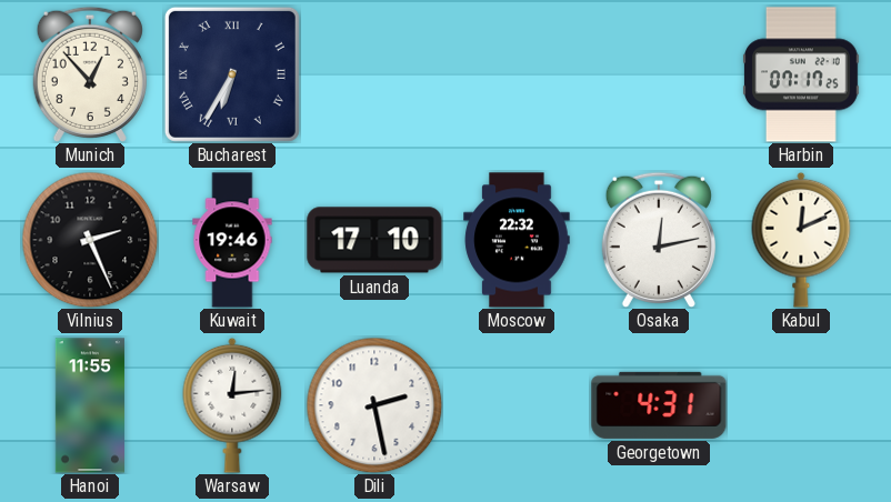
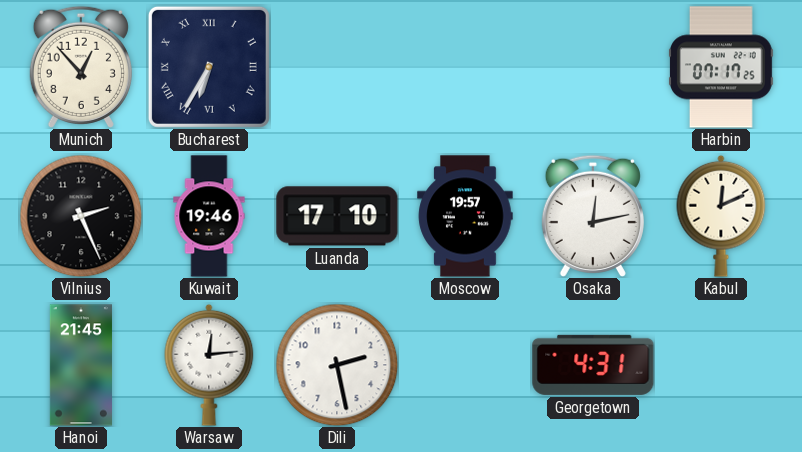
Moscow: 22:32 -> 19:57
Hanoi: 11:55 -> 21:45
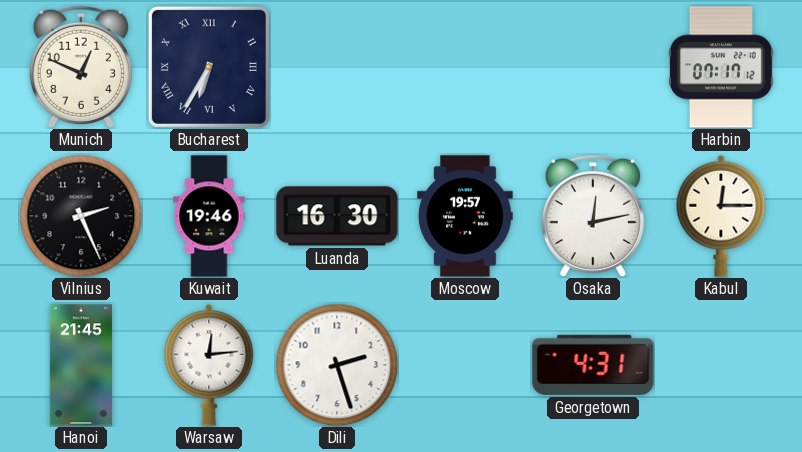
Munich: 12:53 -> 12:49
Harbin: 07:17:25 -> 07:17:12
Luanda: 17:10 -> 16:30
Kabul: 12:11 -> 12:15
Dili: 2:28 -> 2:27
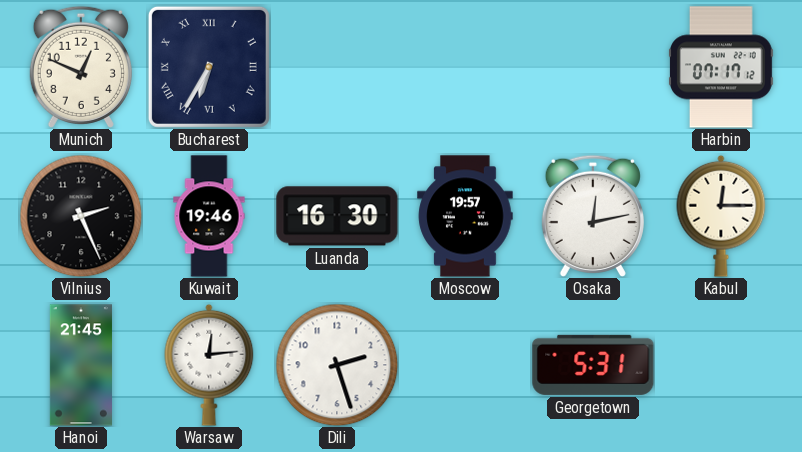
Georgetown: 4:31 -> 5:31
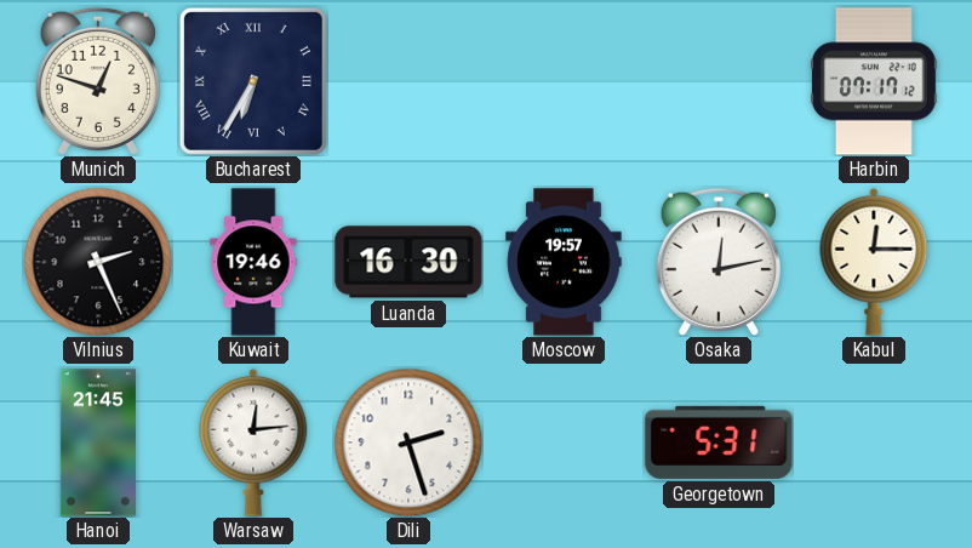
Munich: 12:49 -> 12:48
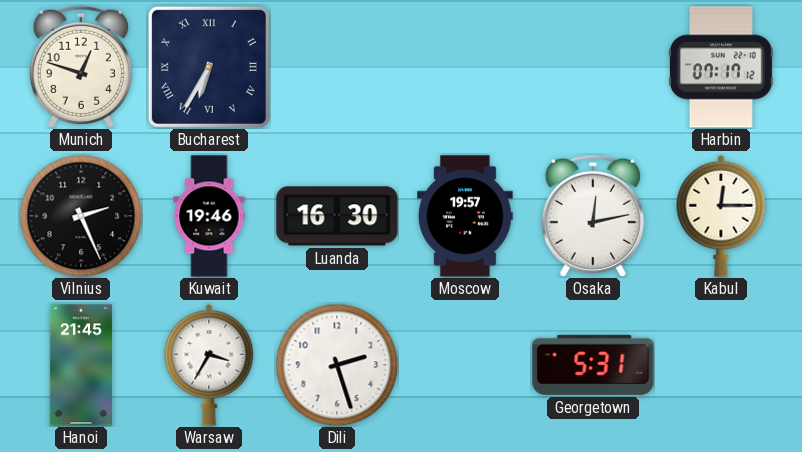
Warsaw: 12:14 -> 3:35
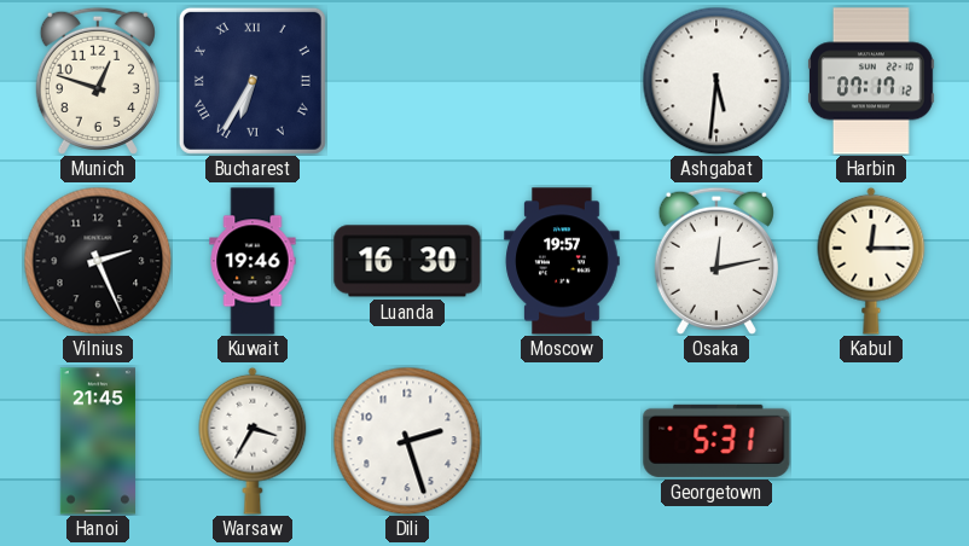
Ashgabat: none -> 5:31
